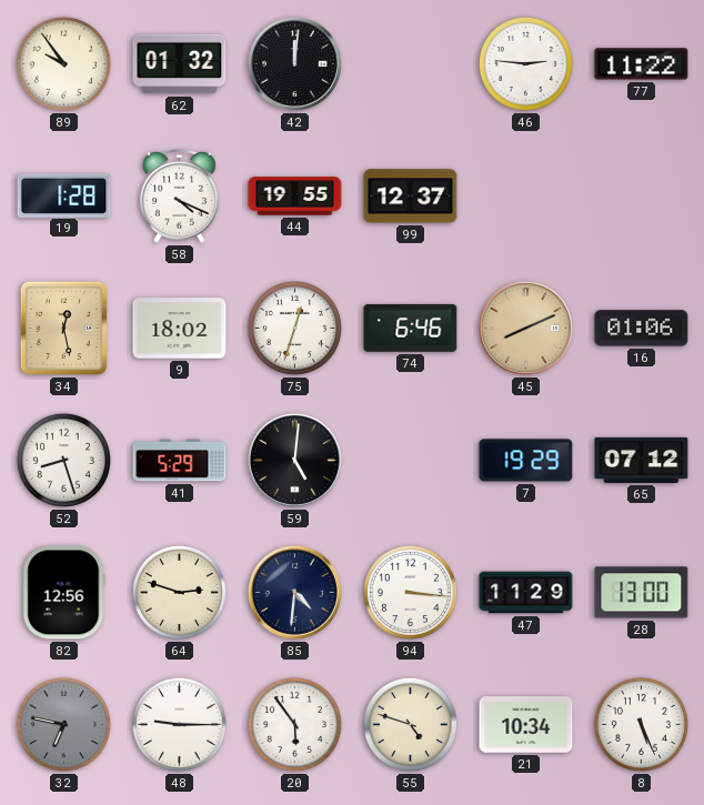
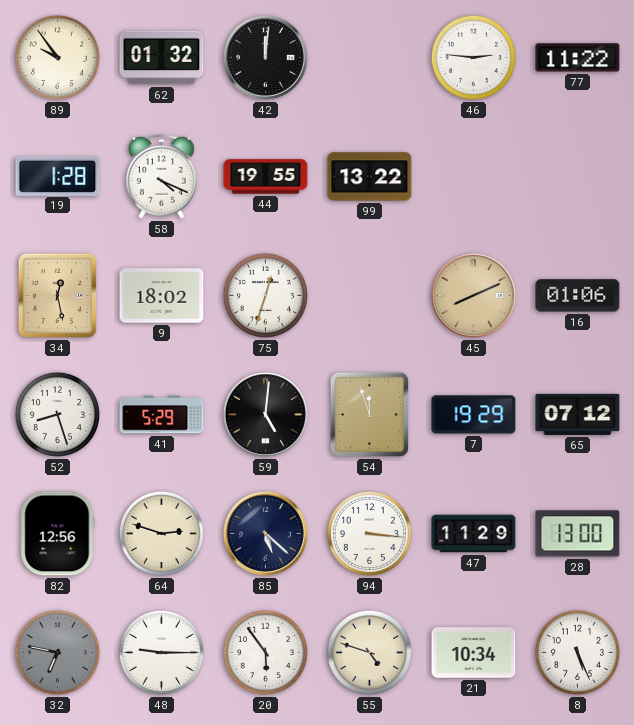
99: 12:37 -> 13:22
74: 6:46 -> none
54: none -> 11:57
85: 4:31 -> 5:22
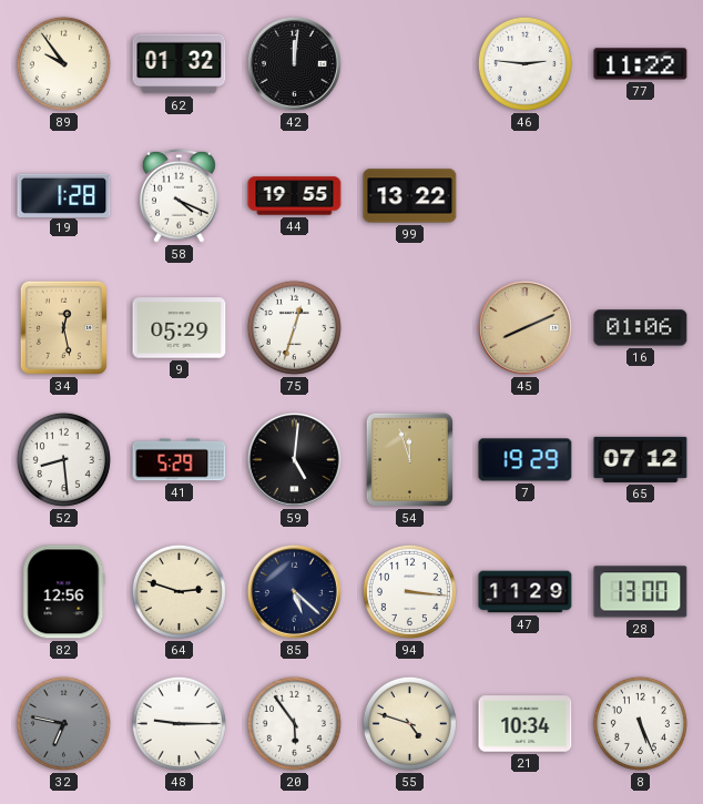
9: 18:02 -> 05:29
52: 8:27 -> 8:29
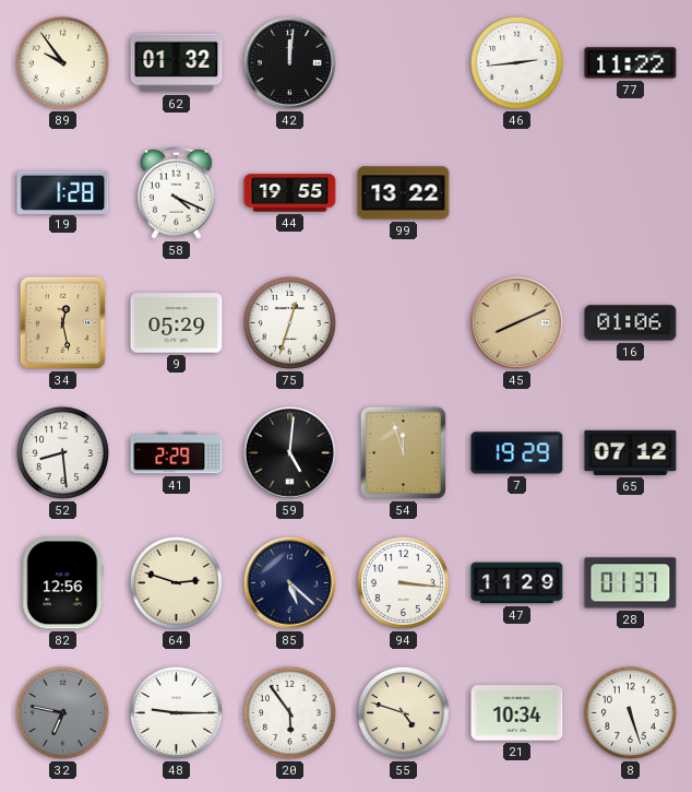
46: 2:46 -> 2:44
41: 5:29 -> 2:29
28: 13:00 -> 01:37
8: 5:26 -> 5:27
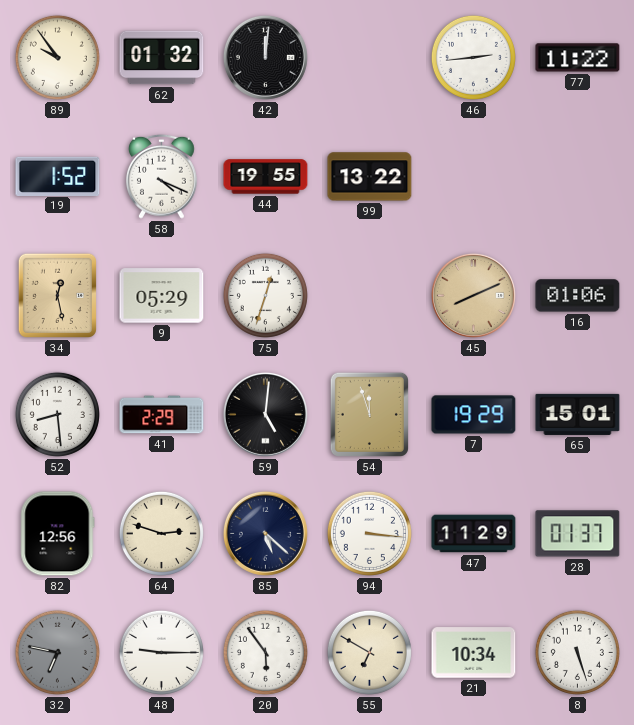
19: 1:28 -> 1:52
65: 07:12 -> 15:01
55: 4:48 -> 6:50
